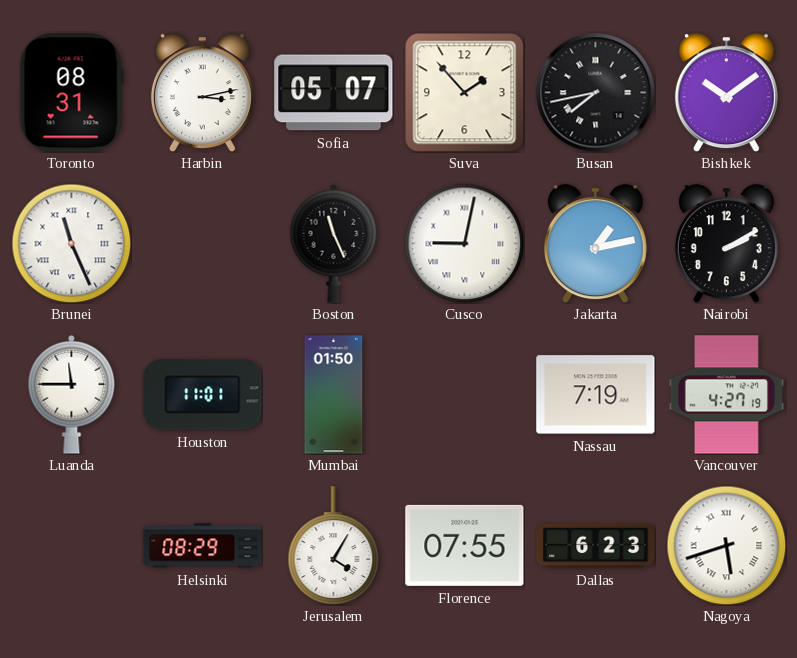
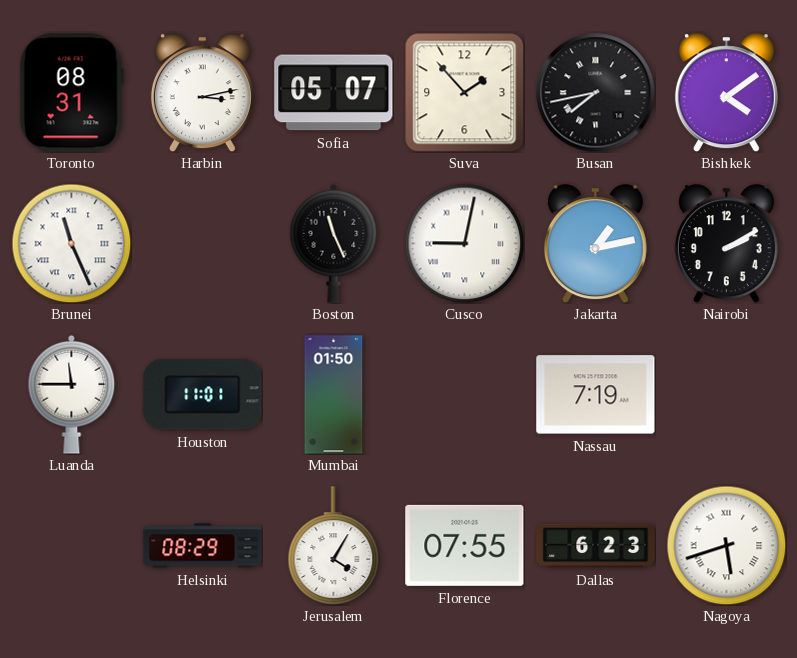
Bishkek: 10:09 -> 4:09
Vancouver: 4:27 -> none
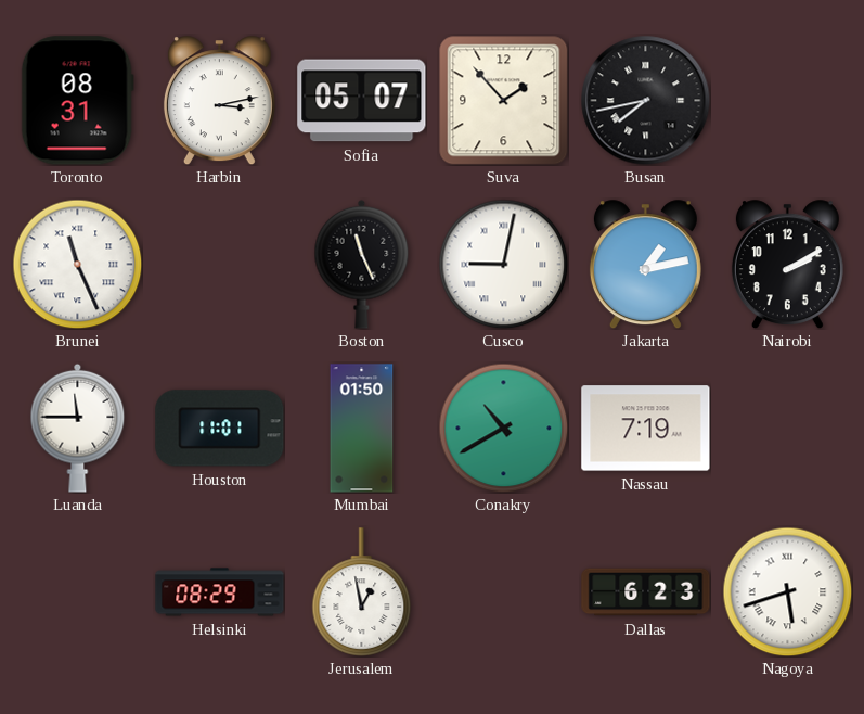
Bishkek: 4:09 -> none
Conakry: none -> 10:40
Jerusalem: 4:05 -> 12:58
Florence: 07:55 -> none
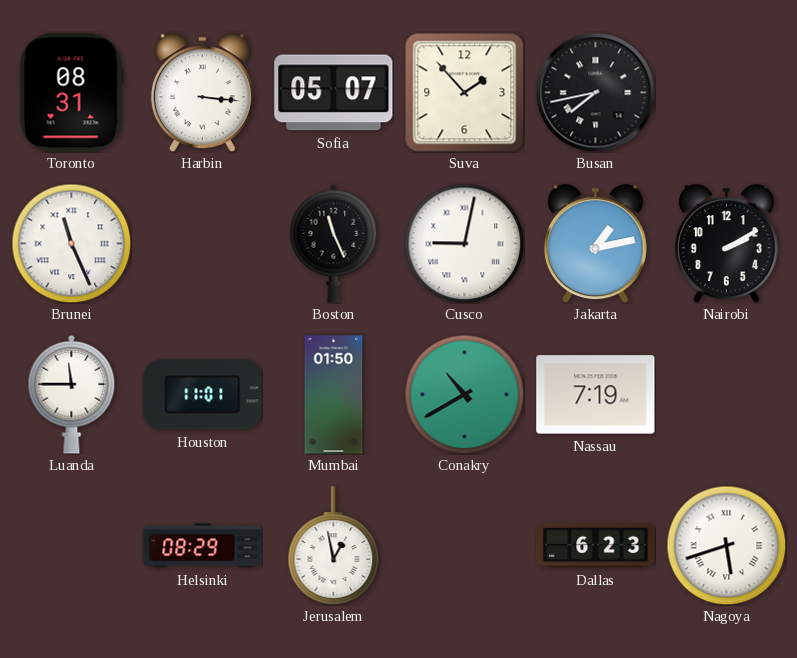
Harbin: 3:13 -> 3:16
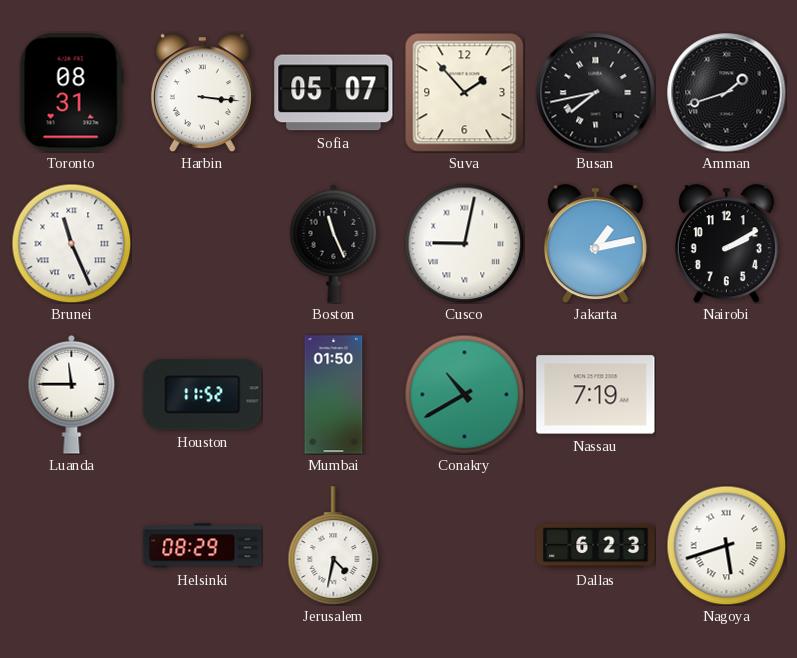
Amman: none -> 1:42
Houston: 11:01 -> 11:52
Jerusalem: 12:58 -> 4:32
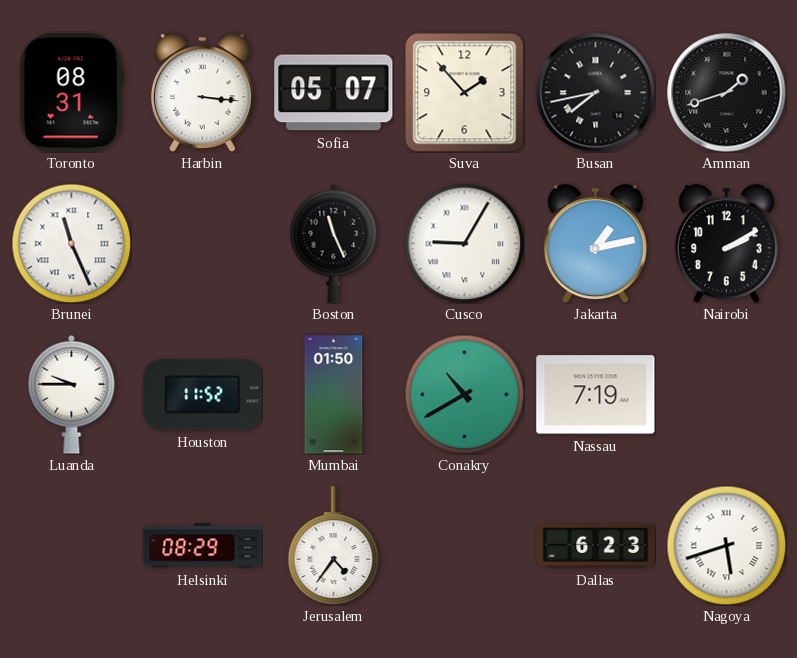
Cusco: 9:02 -> 9:05
Luanda: 11:45 -> 9:45
Jerusalem: 4:32 -> 4:36
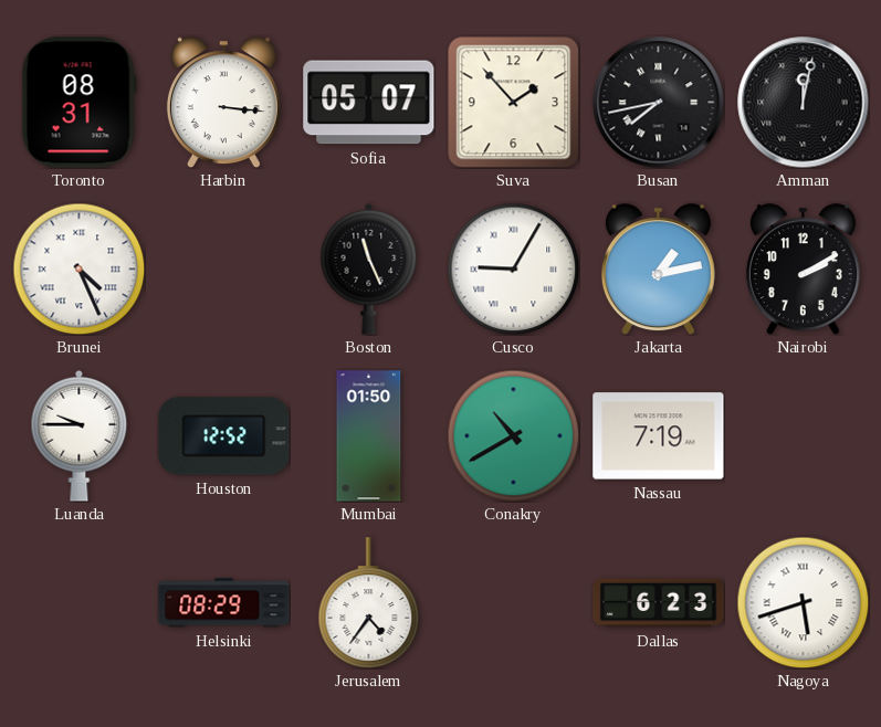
Amman: 1:42 -> 12:02
Brunei: 11:26 -> 4:26
Houston: 11:52 -> 12:52
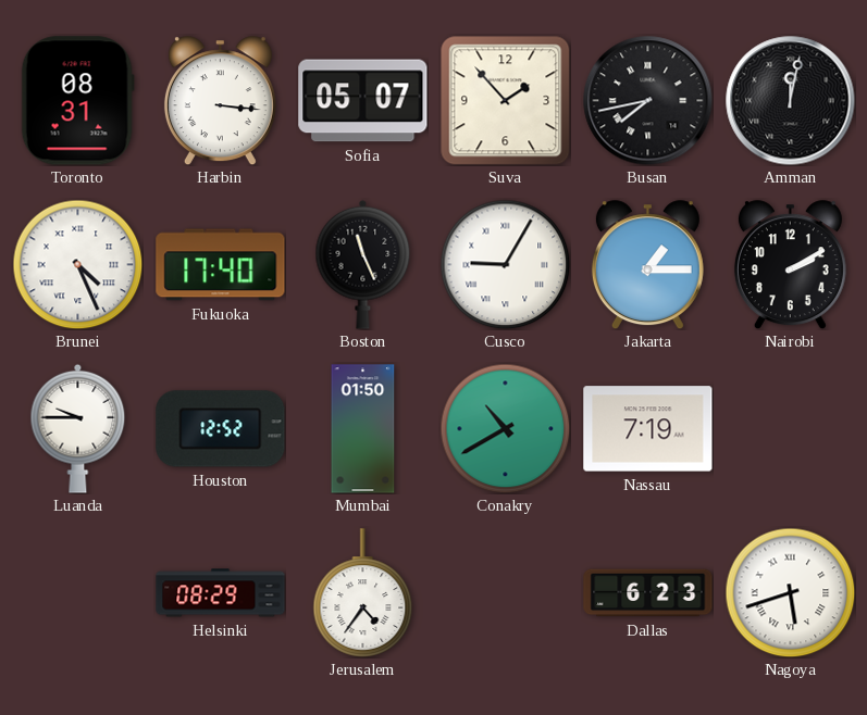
Fukuoka: none -> 17:40
Jakarta: 1:13 -> 1:15
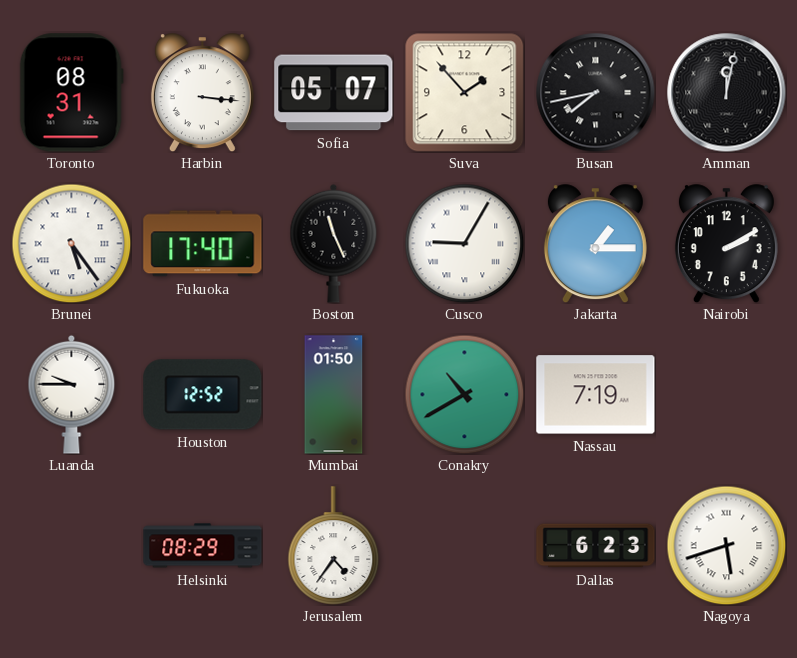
Brunei: 4:26 -> 5:24
